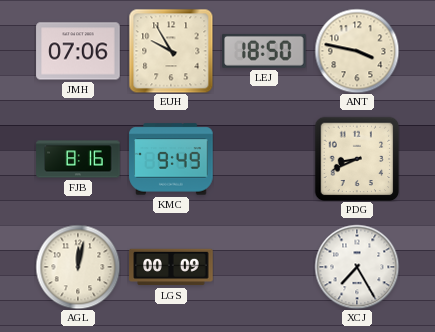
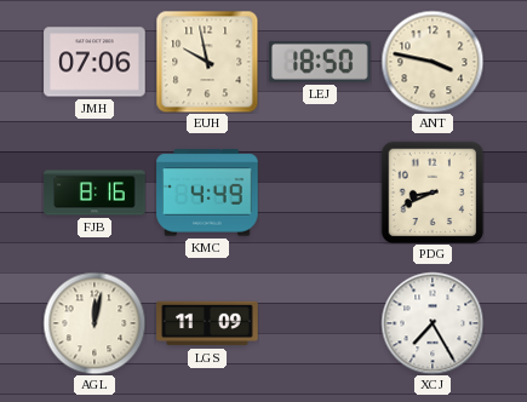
EUH: 9:55 -> 9:58
KMC: 9:49 -> 4:49
LGS: 00:09 -> 11:09
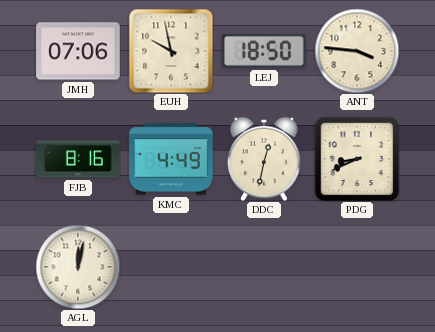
ANT: 3:47 -> 3:46
DDC: none -> 12:32
LGS: 11:09 -> none
XCJ: 7:25 -> none
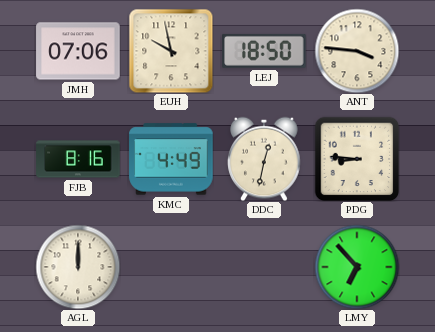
PDG: 8:41 -> 8:46
AGL: 12:02 -> 12:00
LMY: none -> 6:53
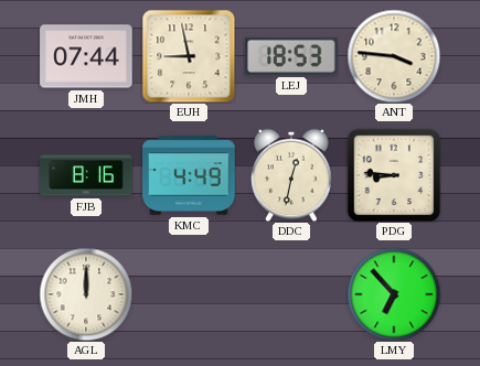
JMH: 07:06 -> 07:44
EUH: 9:58 -> 8:58
LEJ: 18:50 -> 18:53
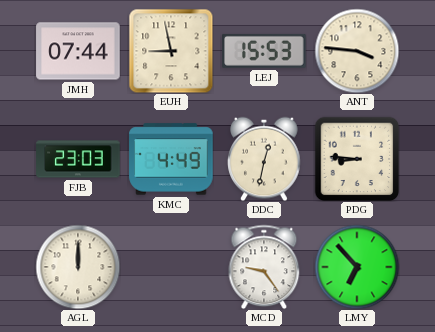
LEJ: 18:53 -> 15:53
FJB: 8:16 -> 23:03
MCD: none -> 9:24
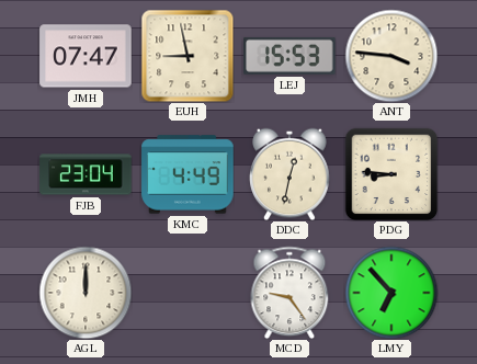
JMH: 07:44 -> 07:47
FJB: 23:03 -> 23:04
